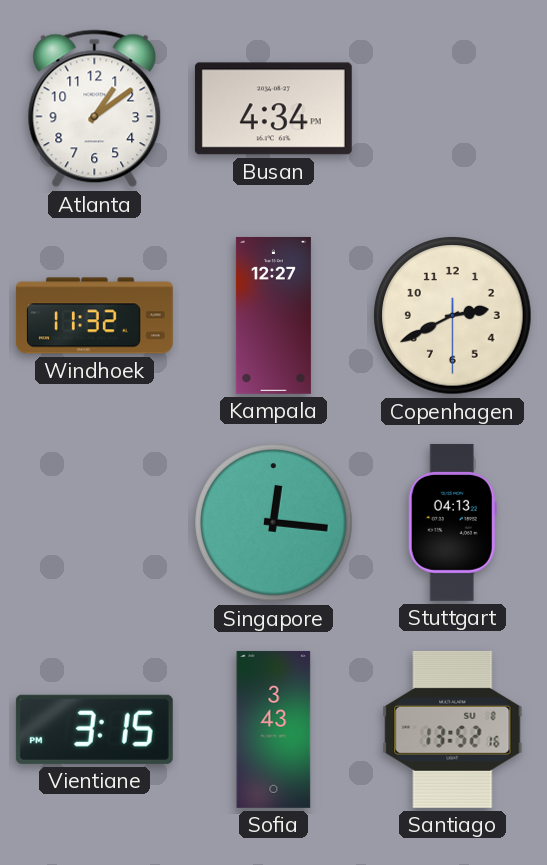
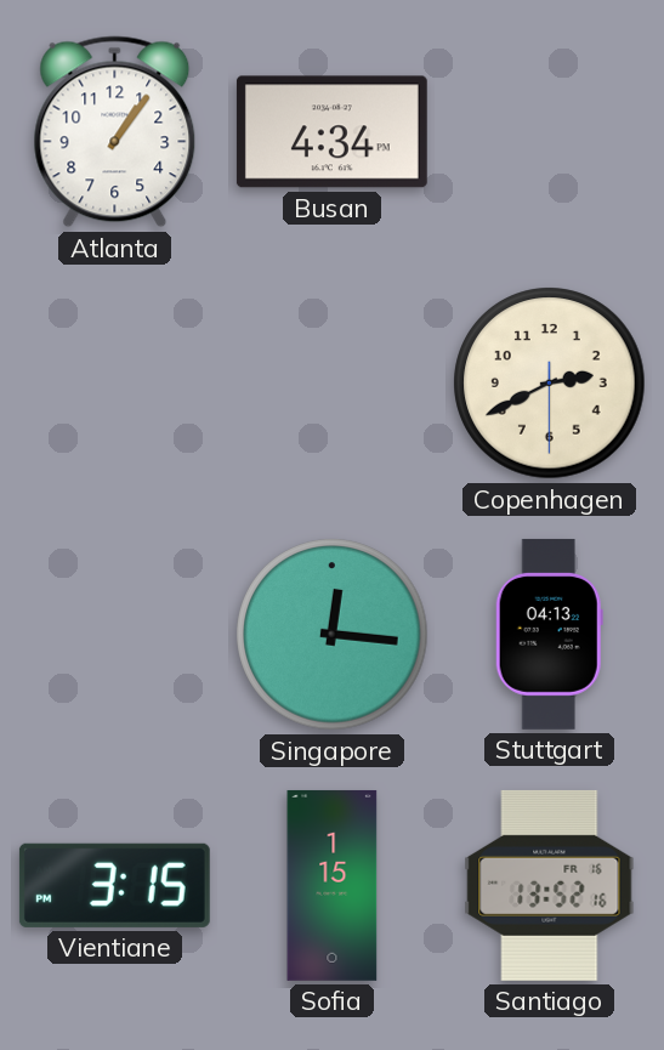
Atlanta: 1:09 -> 1:06
Windhoek: 11:32 -> none
Kampala: 12:27 -> none
Sofia: 3:43 -> 1:15
Santiago date: SU 8 -> FR 16
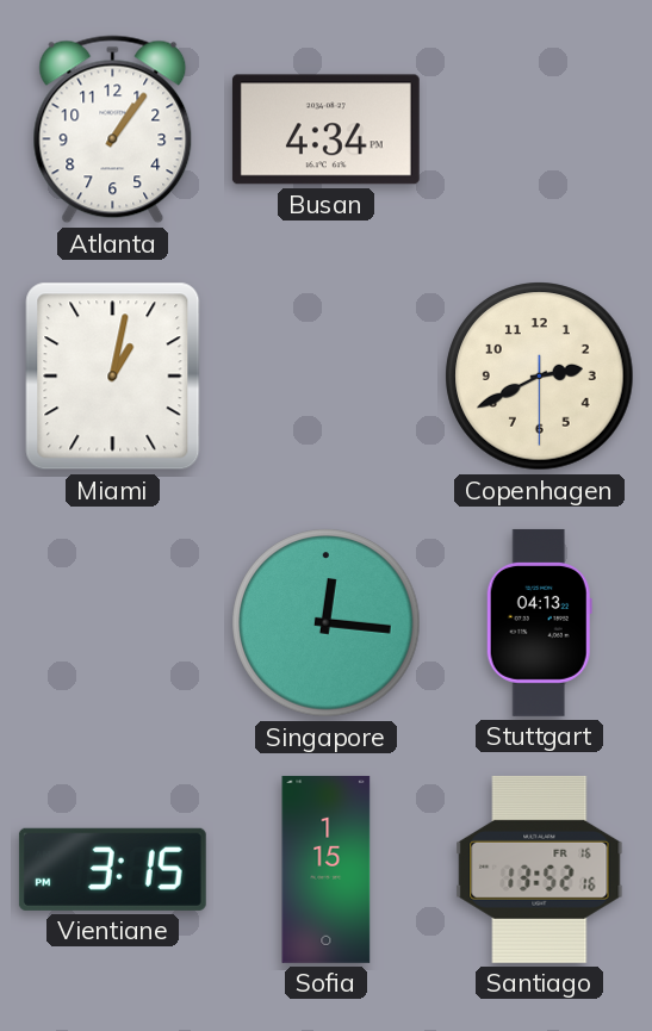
Miami: none -> 1:02
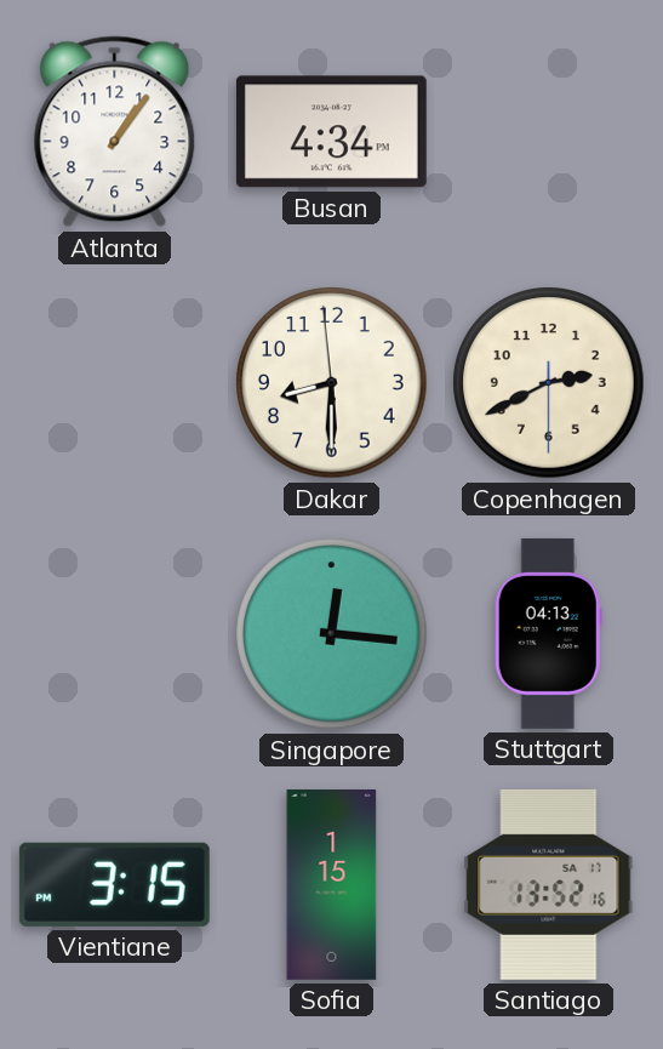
Miami: 1:02 -> none
Dakar: none -> 8:29
Santiago date: FR 16 -> SA 17
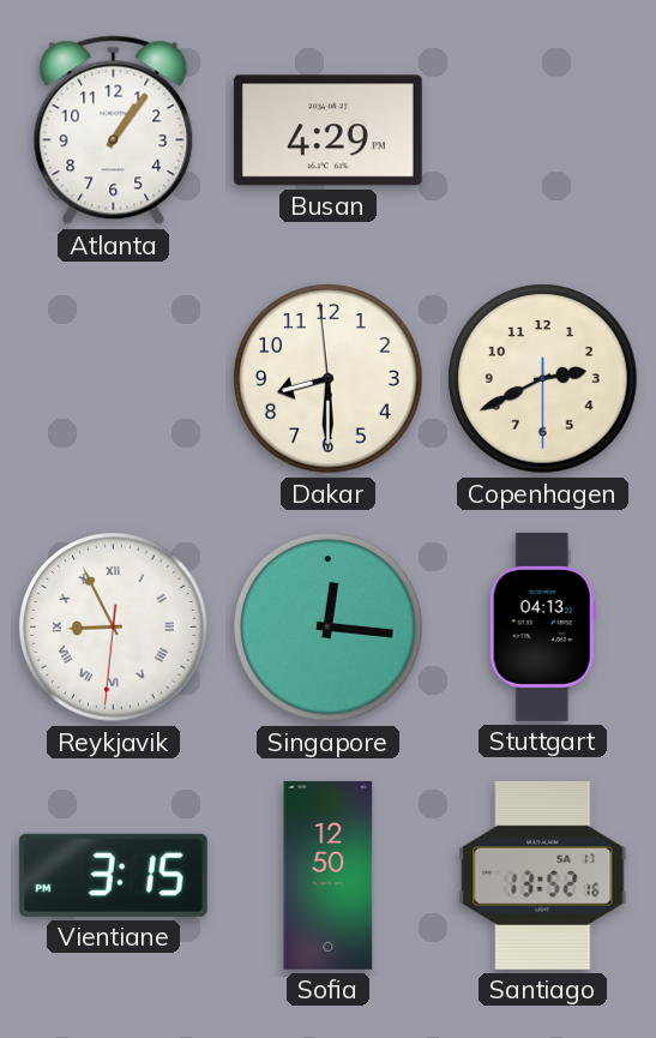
Busan: 4:34 -> 4:29
Reykjavik: none -> 8:55
Sofia: 1:15 -> 12:50
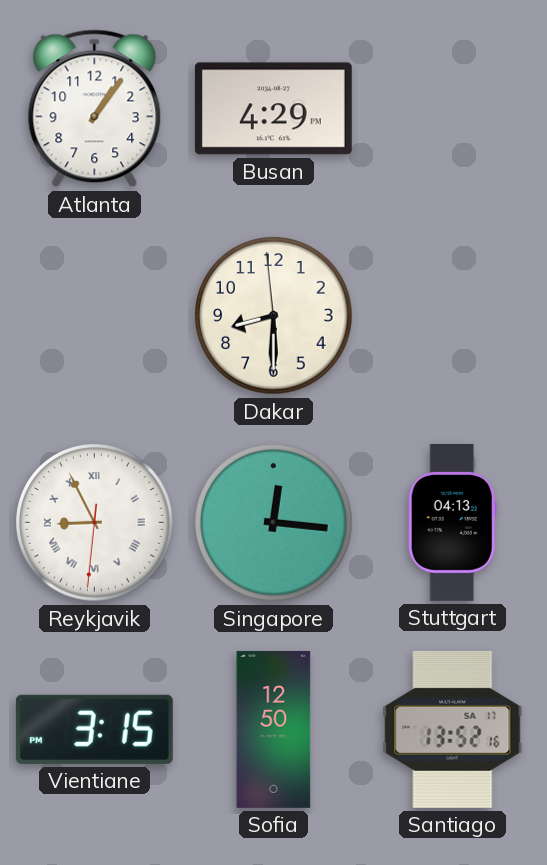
Copenhagen: 2:40 -> none
